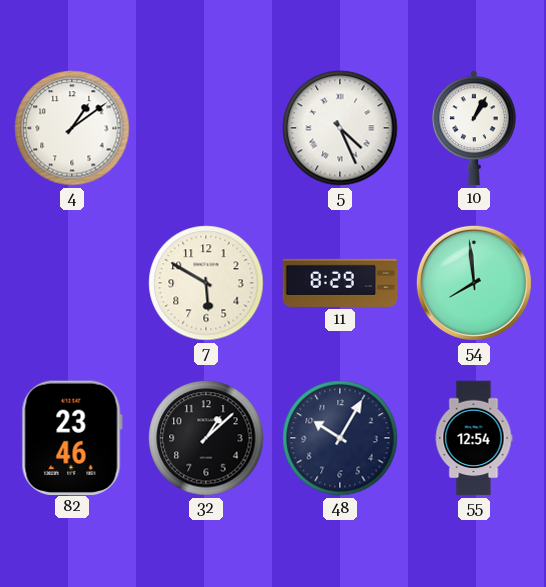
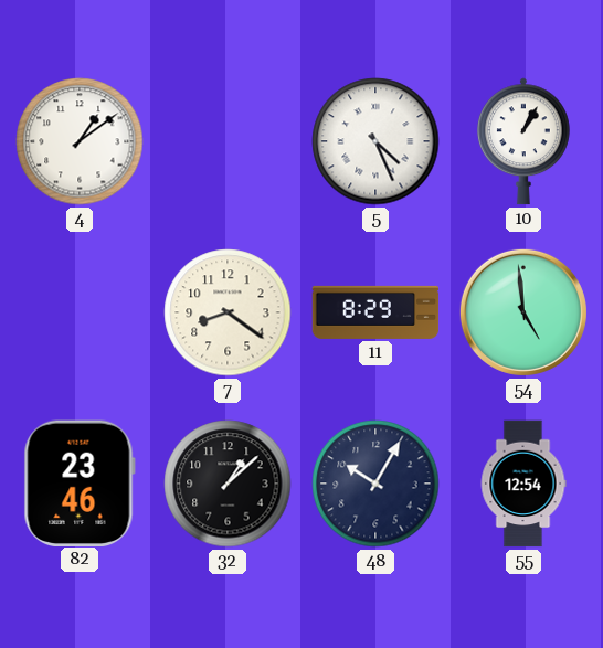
7: 5:50 -> 8:21
54: 7:59 -> 4:59
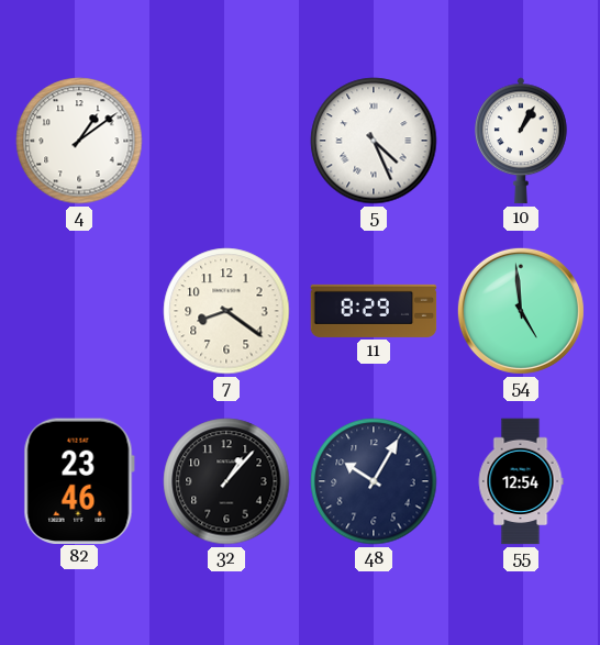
32: 1:08 -> 1:07
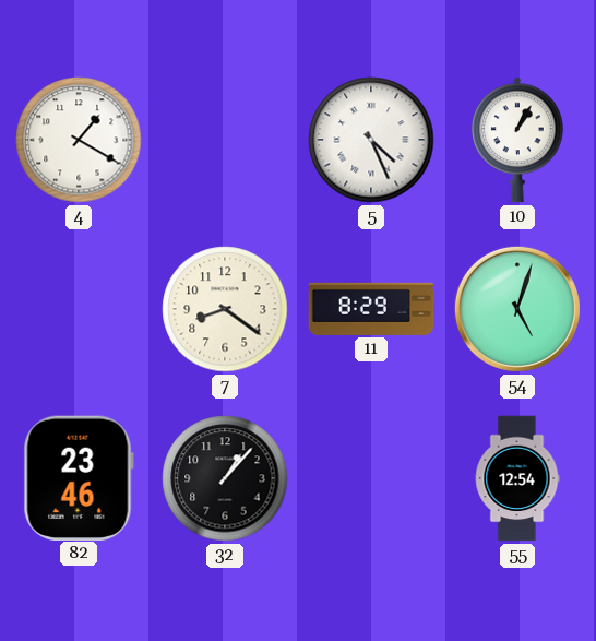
4: 1:09 -> 1:20
54: 4:59 -> 5:03
48: 10:05 -> none
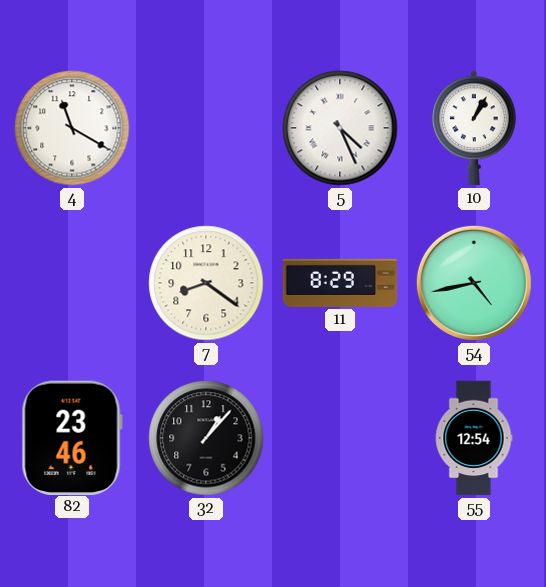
4: 1:20 -> 11:20
54: 5:03 -> 4:43
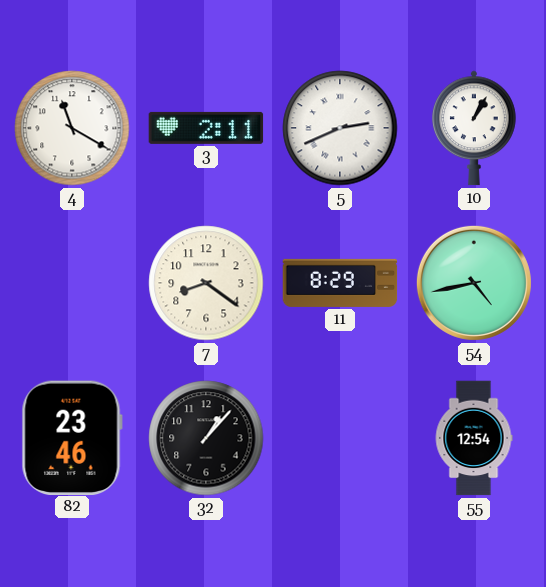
3: none -> 2:11
5: 4:26 -> 2:41
